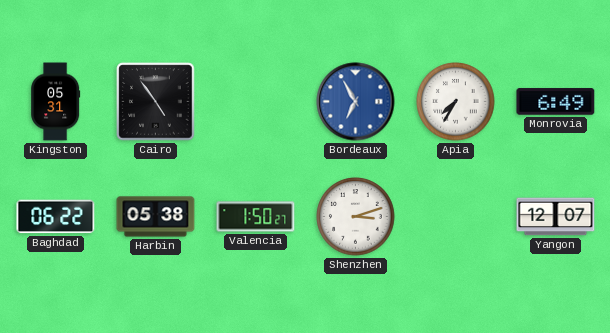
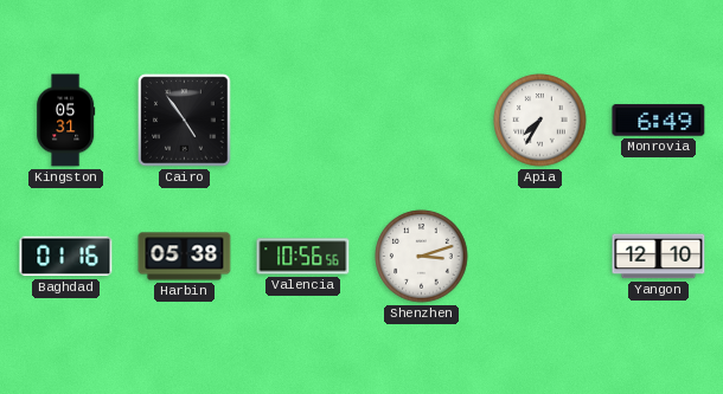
Bordeaux: 6:55 -> none
Baghdad: 06:22 -> 01:16
Valencia: 1:50 -> 10:56
Yangon: 12:07 -> 12:10
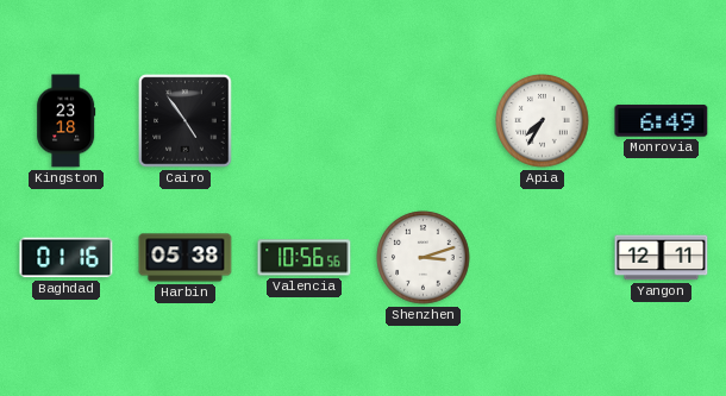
Kingston: 05:31 -> 23:18
Yangon: 12:10 -> 12:11
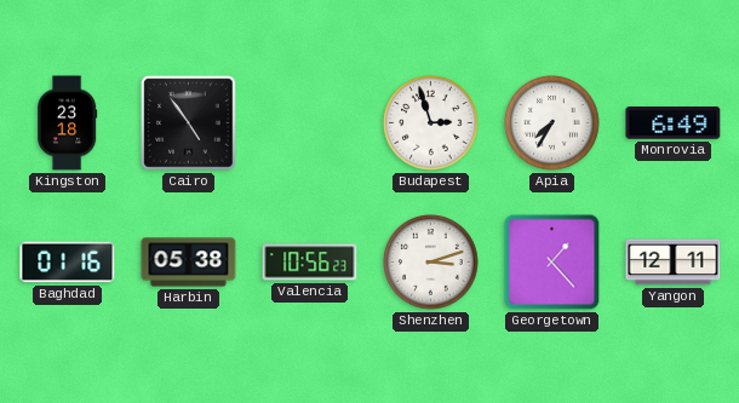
Budapest: none -> 2:57
Valencia: 10:56:56 -> 10:56:23
Georgetown: none -> 1:23
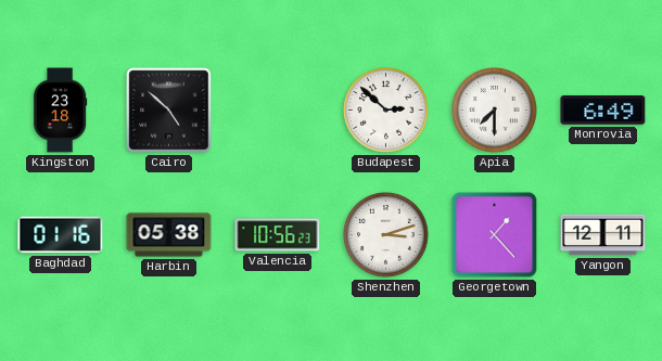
Cairo: 4:54 -> 4:52
Budapest: 2:57 -> 2:52
Apia: 7:35 -> 7:30
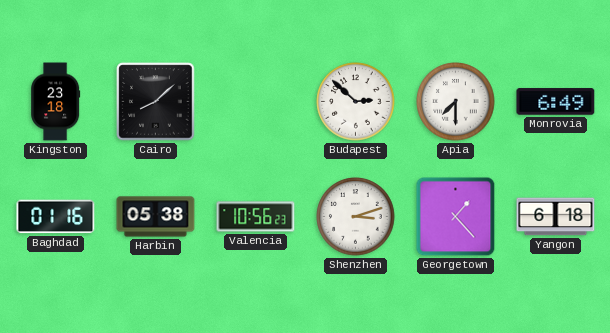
Cairo: 4:52 -> 8:08
Yangon: 12:11 -> 6:18
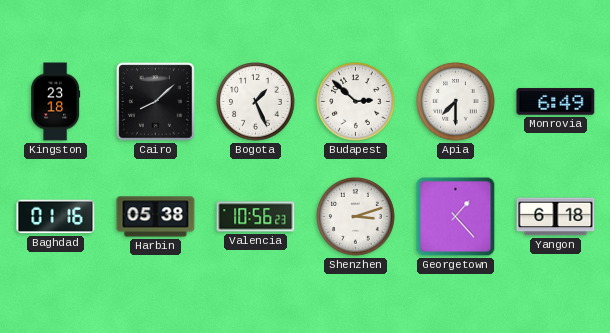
Bogota: none -> 1:26
